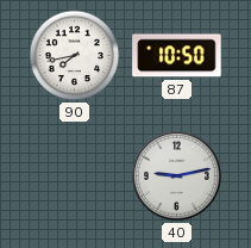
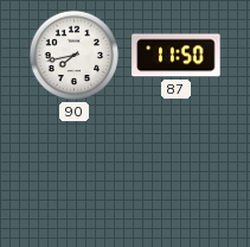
87: 10:50 -> 11:50
40: 9:13 -> none
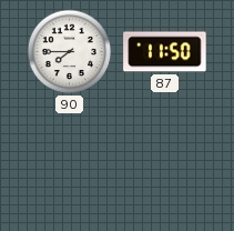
90: 7:43 -> 7:45
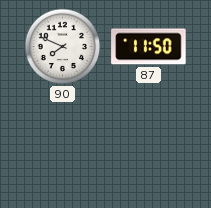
90: 7:45 -> 7:49
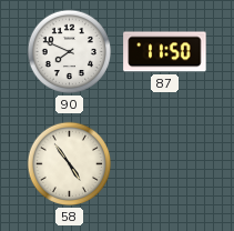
58: none -> 4:54
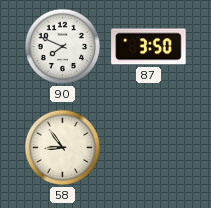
87: 11:50 -> 3:50
58: 4:54 -> 8:54
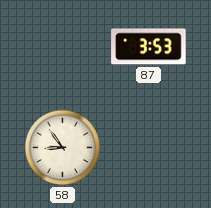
90: 7:49 -> none
87: 3:50 -> 3:53
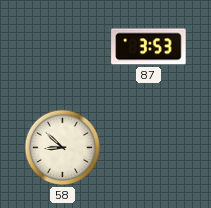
58: 8:54 -> 8:52
